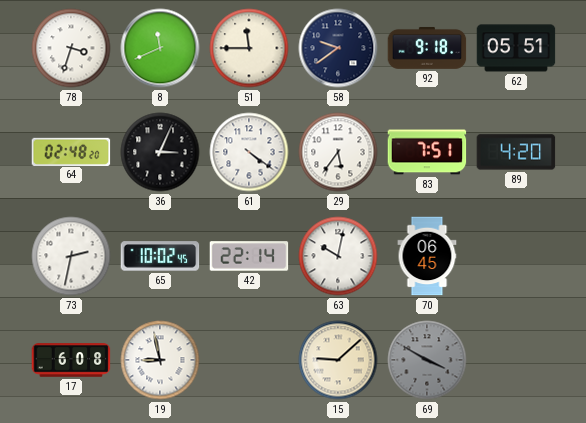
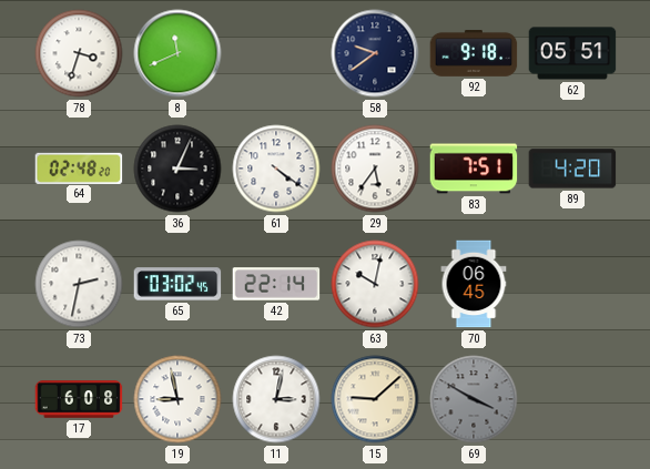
51: 11:45 -> none
65: 10:02 -> 03:02
11: none -> 3:02
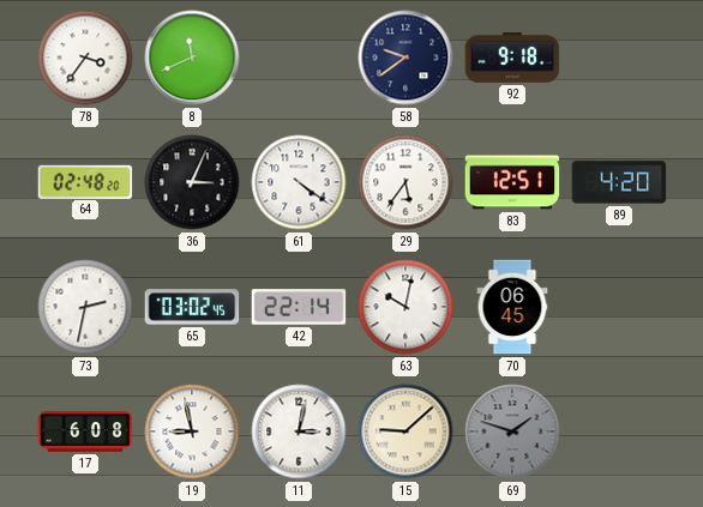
78: 3:33 -> 3:36
62: 05:51 -> none
83: 7:51 -> 12:51
69: 3:50 -> 1:48
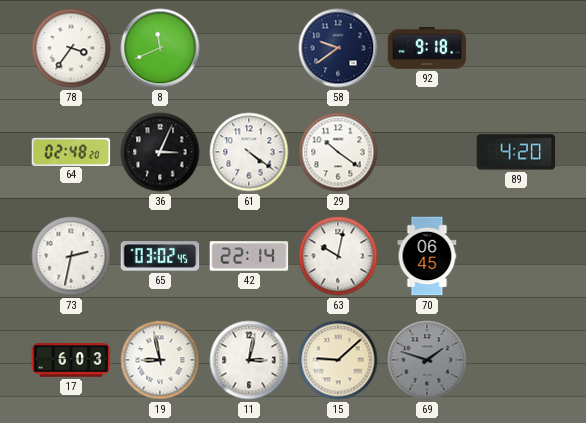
29: 5:36 -> 10:21
83: 12:51 -> none
17: 6:08 -> 6:03
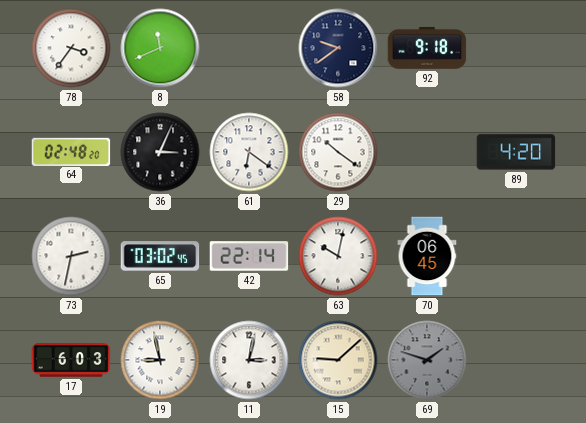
61: 4:21 -> 6:21
